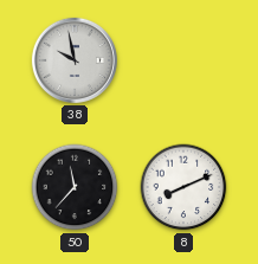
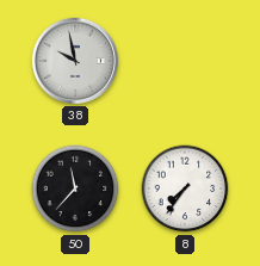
8: 8:11 -> 7:36
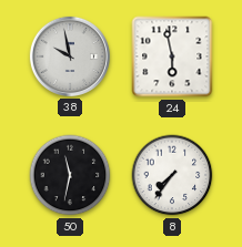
24: none -> 5:58
50: 11:37 -> 11:32
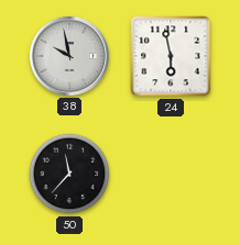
50: 11:32 -> 11:37
8: 7:36 -> none
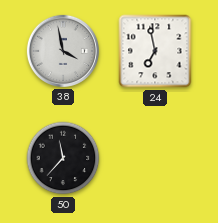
38: 9:58 -> 3:58
24: 5:58 -> 6:58
